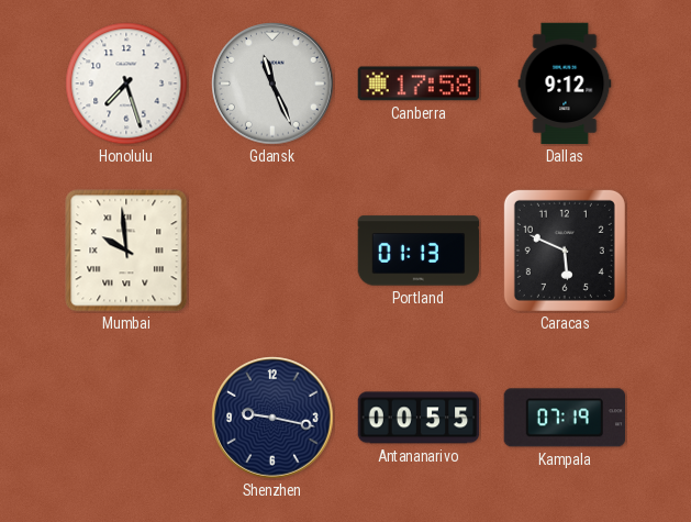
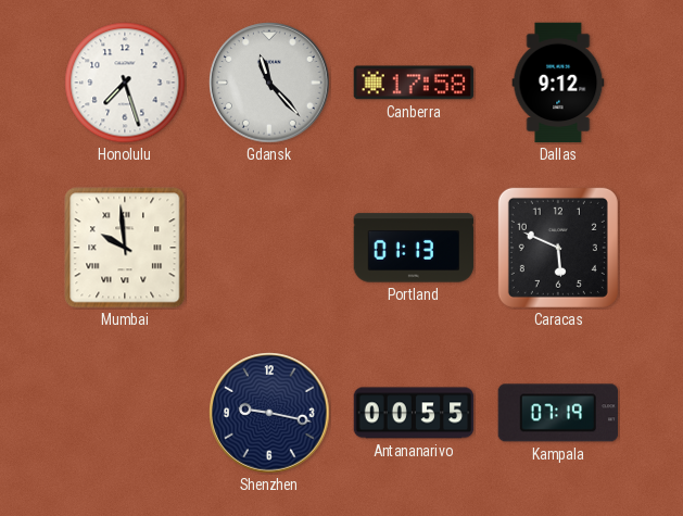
Gdansk: 11:26 -> 11:23
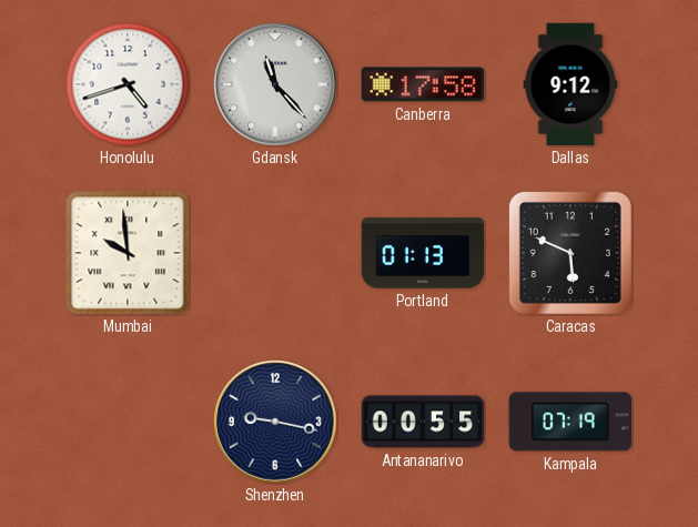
Honolulu: 7:27 -> 4:42
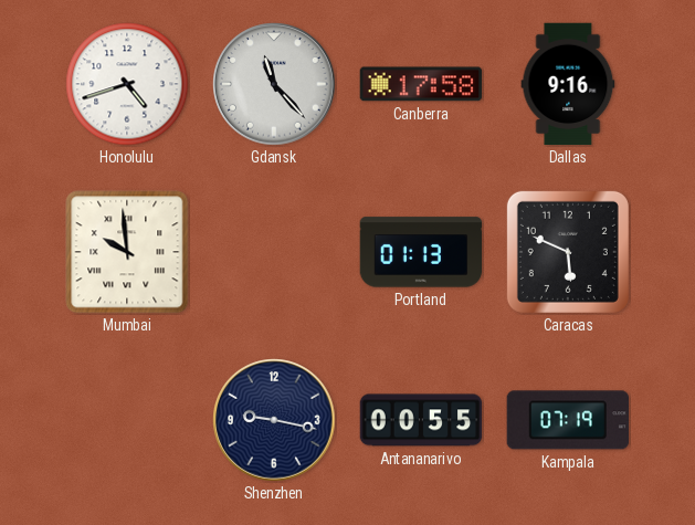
Dallas: 9:12 -> 9:16
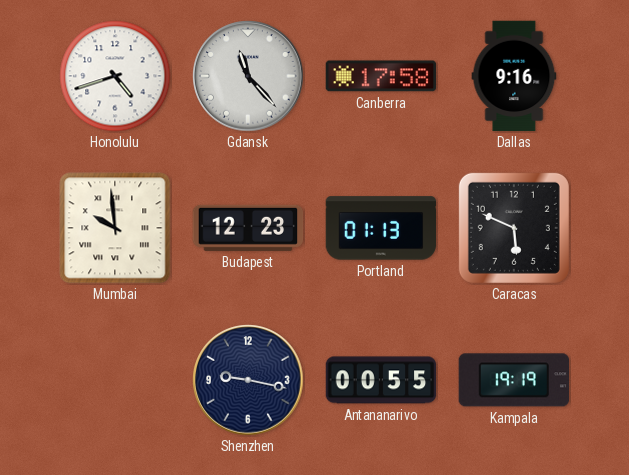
Budapest: none -> 12:23
Kampala: 07:19 -> 19:19
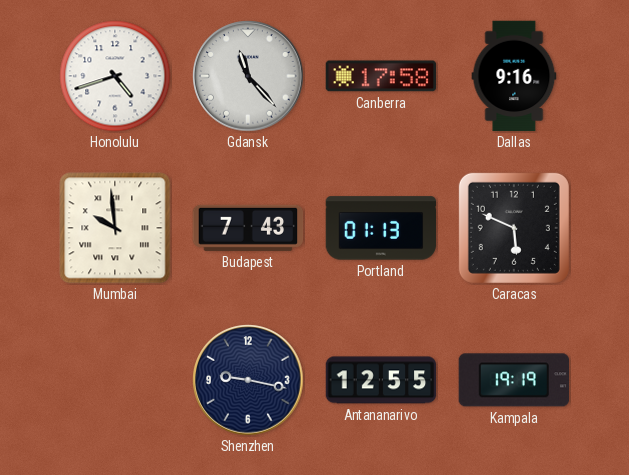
Budapest: 12:23 -> 7:43
Antananarivo: 00:55 -> 12:55
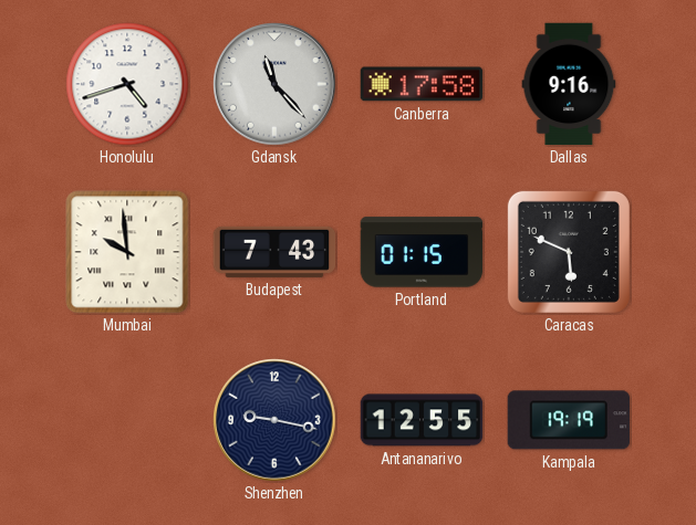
Portland: 01:13 -> 01:15
